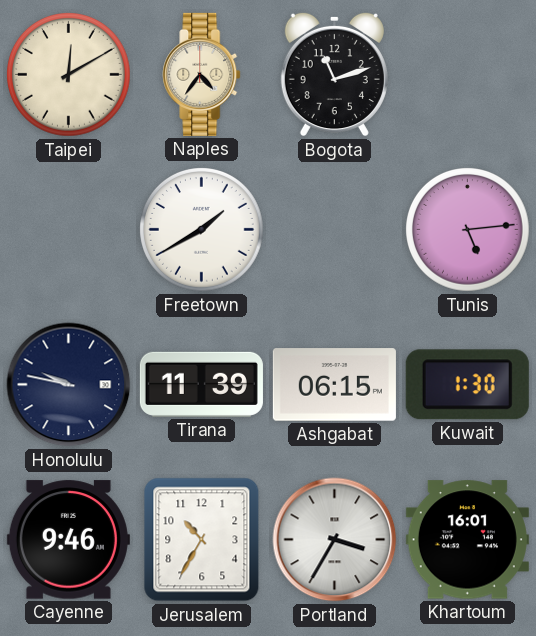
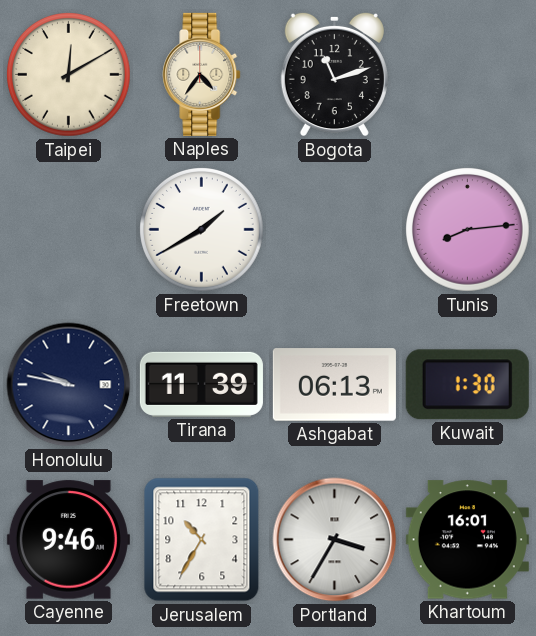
Tunis: 5:14 -> 8:14
Ashgabat: 06:15 -> 06:13
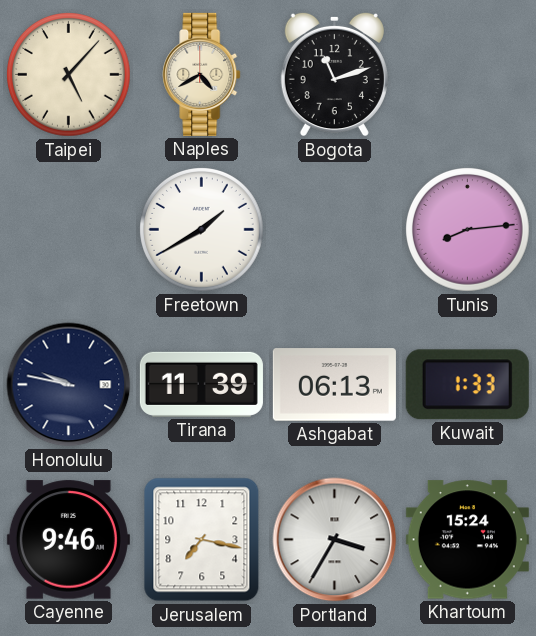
Taipei: 12:10 -> 5:07
Naples: 4:36 -> 4:40
Kuwait: 1:30 -> 1:33
Jerusalem: 10:35 -> 7:17
Khartoum: 16:01 -> 15:24
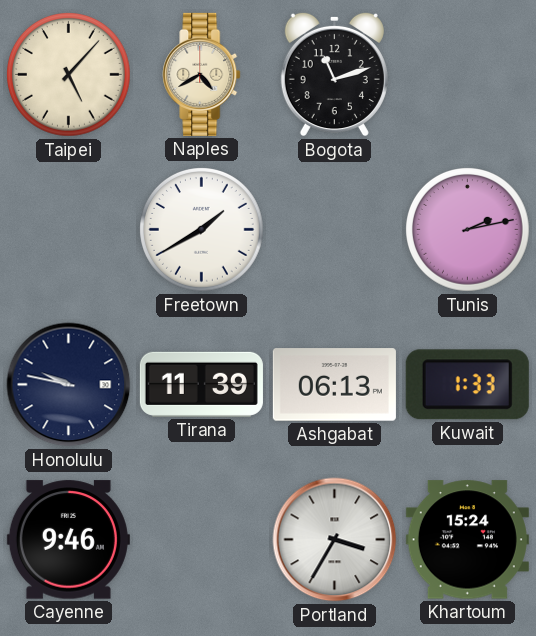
Tunis: 8:14 -> 2:13
Jerusalem: 7:17 -> none
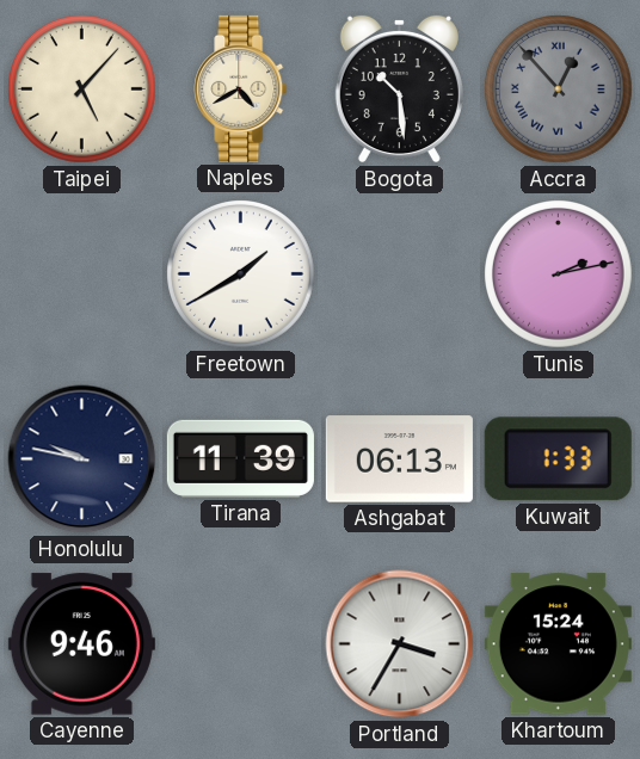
Bogota: 11:12 -> 10:29
Accra: none -> 12:53
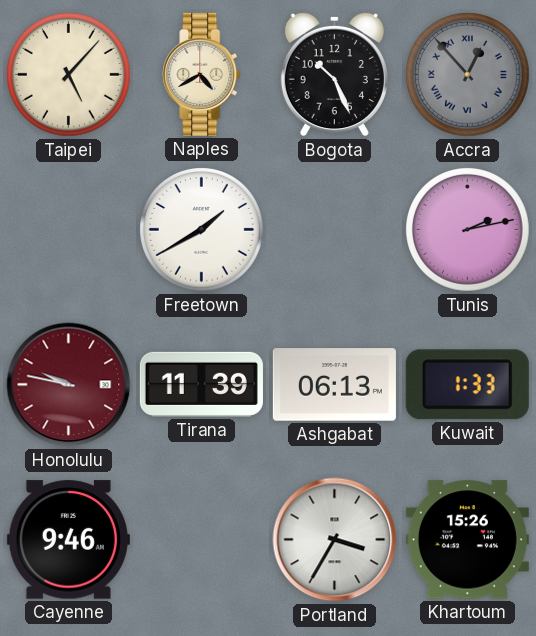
Bogota: 10:29 -> 10:26
Honolulu dial: navy -> burgundy
Khartoum: 15:24 -> 15:26
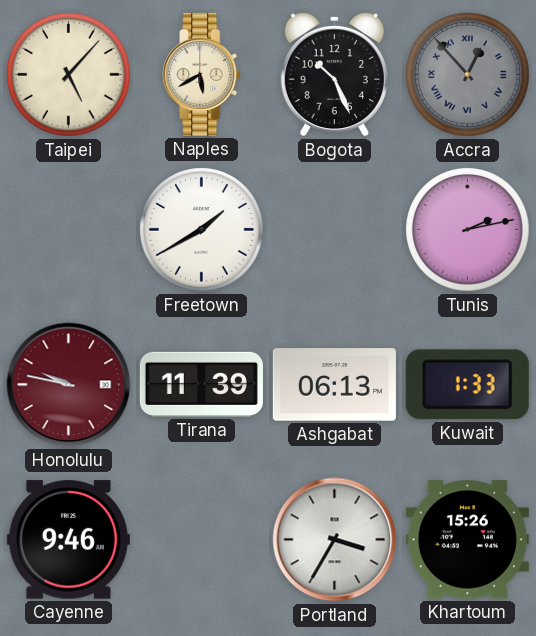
Naples: 4:40 -> 5:40
